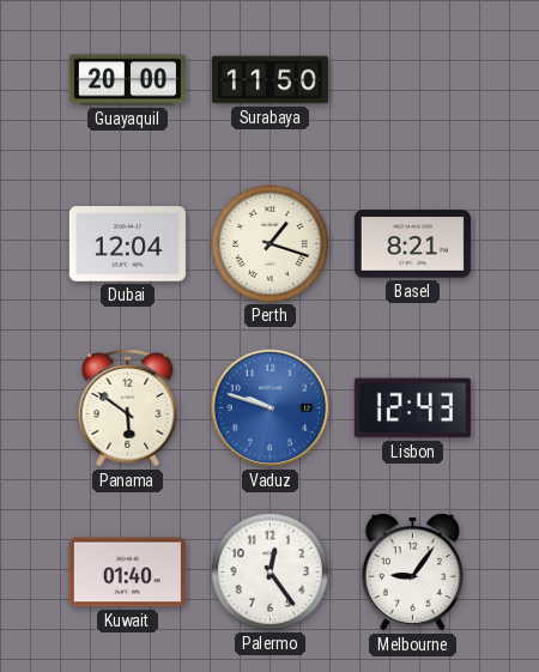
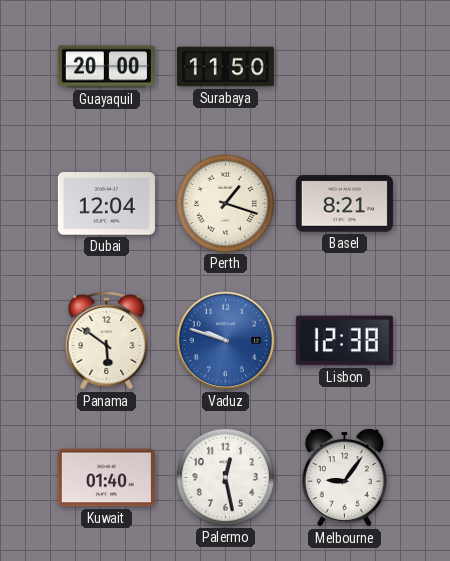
Lisbon: 12:43 -> 12:38
Palermo: 12:24 -> 12:28
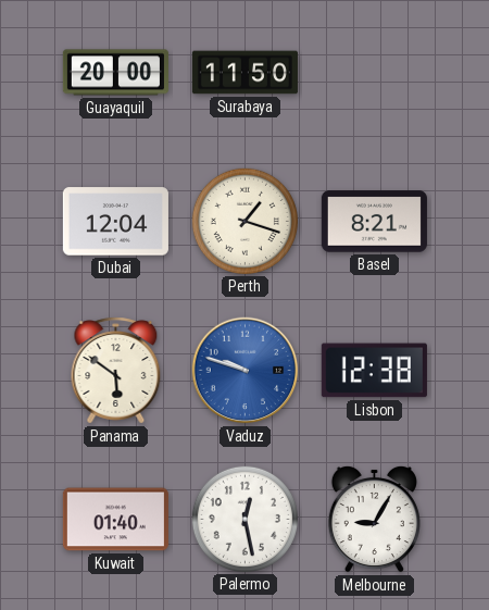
Melbourne: 9:06 -> 9:05
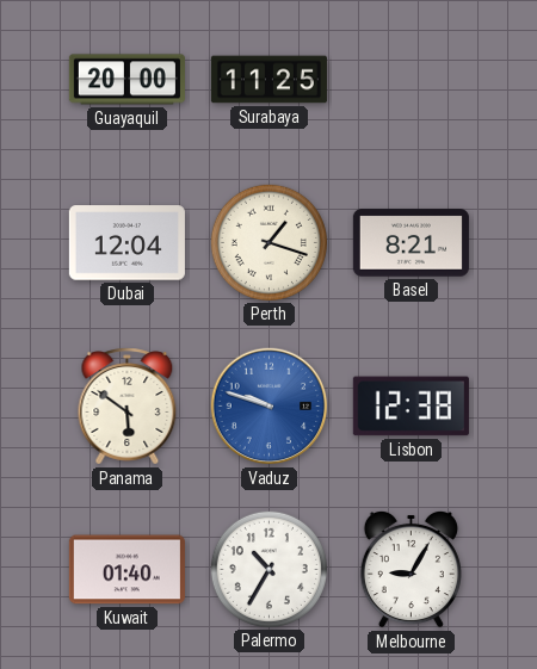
Surabaya: 11:50 -> 11:25
Palermo: 12:28 -> 10:35
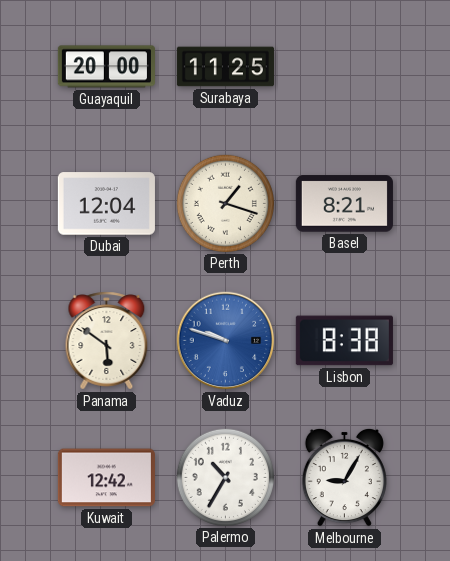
Lisbon: 12:38 -> 8:38
Kuwait: 01:40 -> 12:42
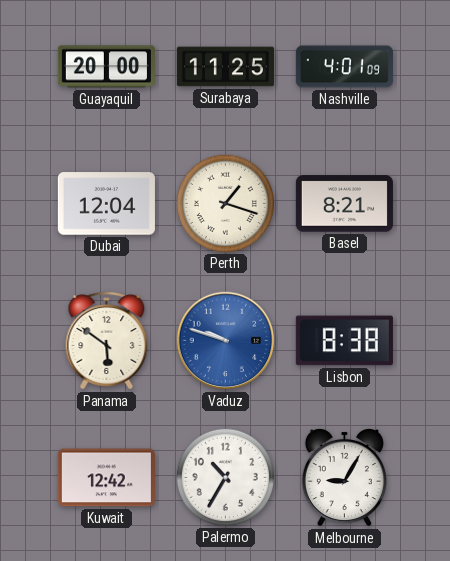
Nashville: none -> 4:01
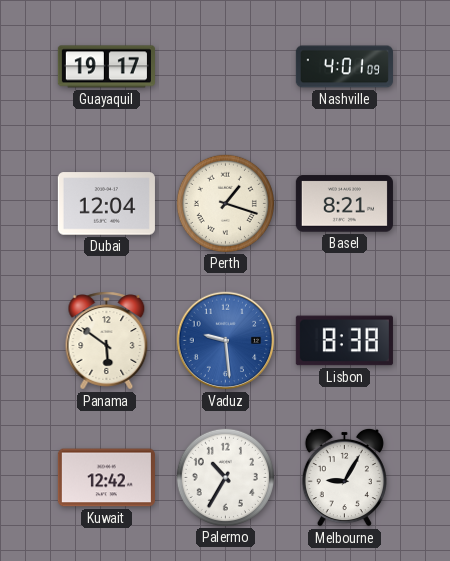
Guayaquil: 20:00 -> 19:17
Surabaya: 11:25 -> none
Vaduz: 9:48 -> 9:29
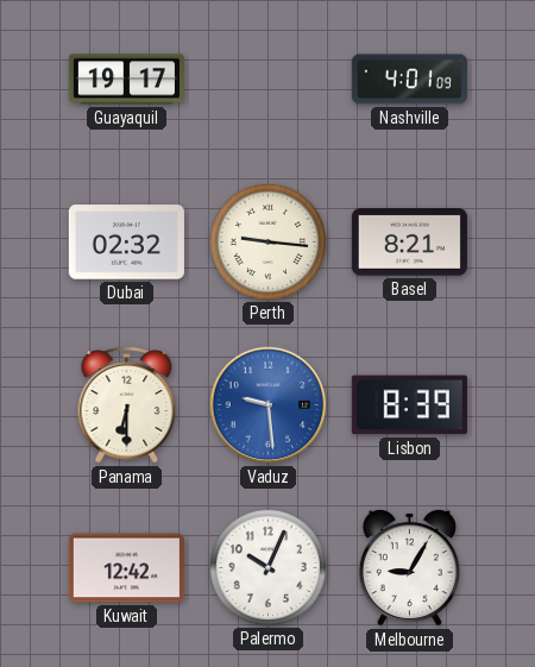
Dubai: 12:04 -> 02:32
Perth: 1:18 -> 9:16
Panama: 5:51 -> 6:30
Lisbon: 8:38 -> 8:39
Palermo: 10:35 -> 10:04
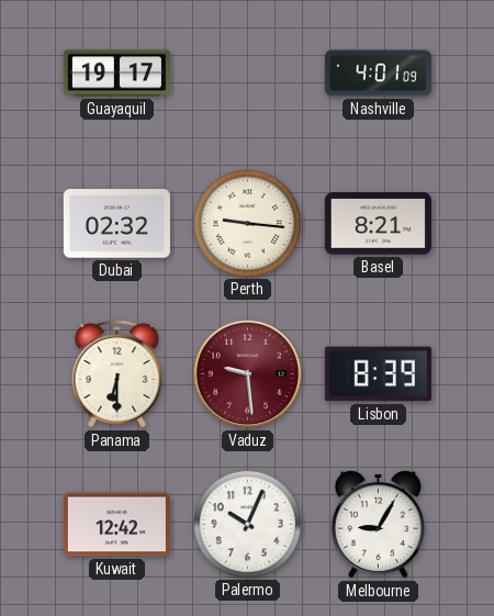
Vaduz dial: blue -> burgundy
